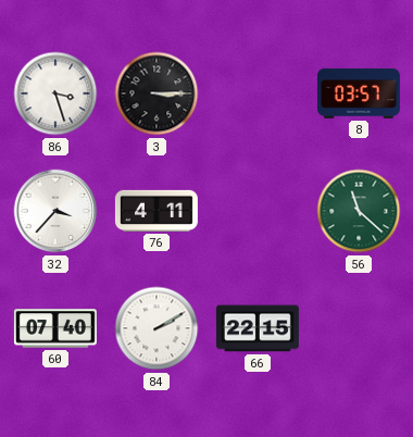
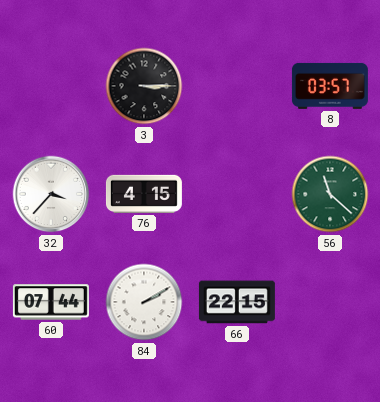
86: 3:27 -> none
76: 4:11 -> 4:15
60: 07:40 -> 07:44
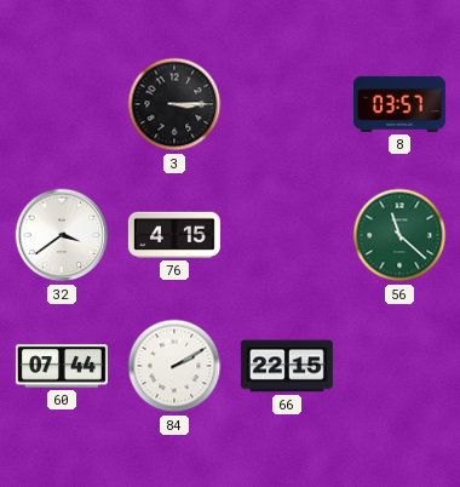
32: 3:37 -> 3:39
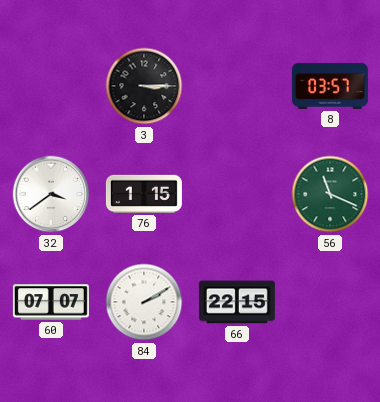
76: 4:15 -> 1:15
56: 11:22 -> 11:19
60: 07:44 -> 07:07
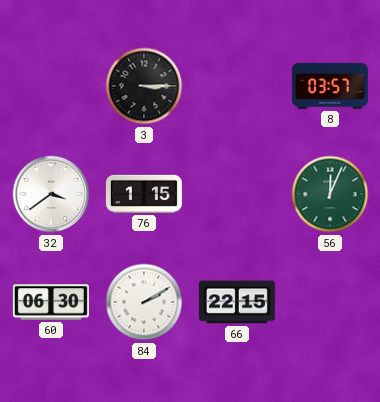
56: 11:19 -> 12:04
60: 07:07 -> 06:30
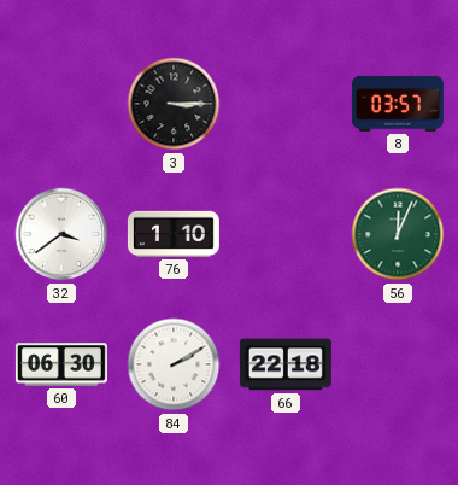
76: 1:15 -> 1:10
66: 22:15 -> 22:18
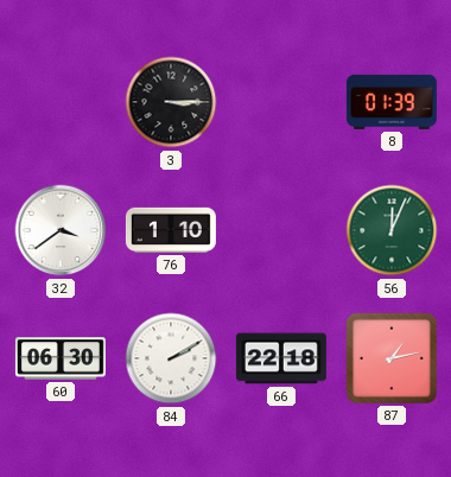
8: 03:57 -> 01:39
87: none -> 1:13
